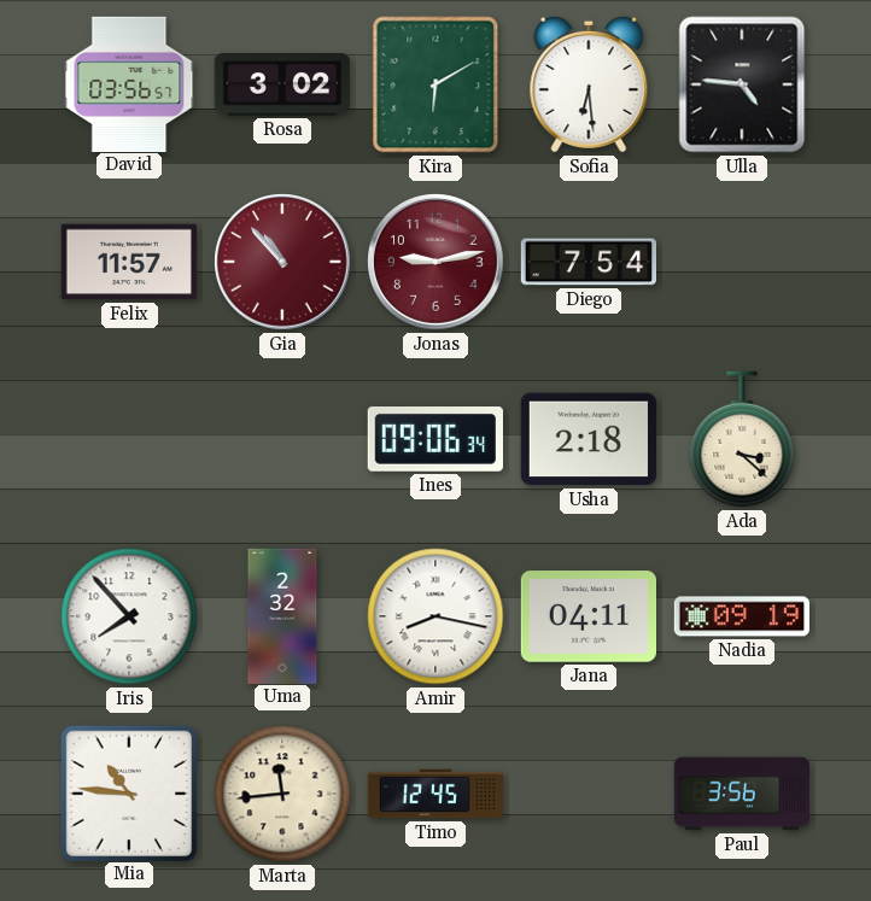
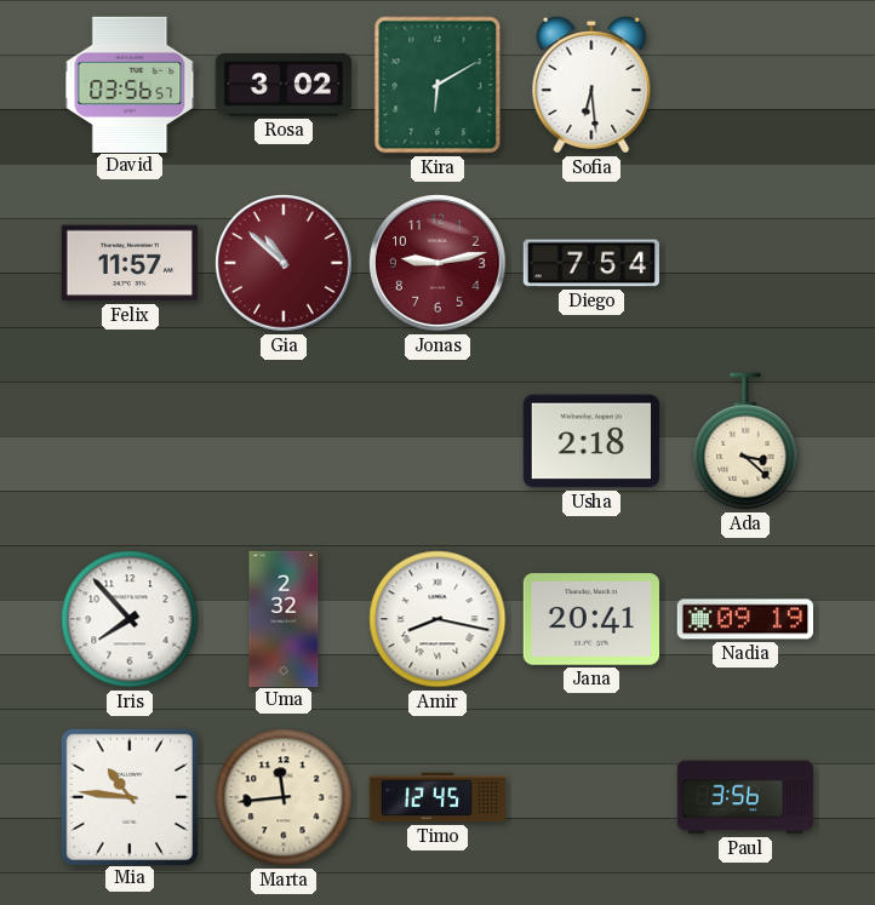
Ulla: 4:46 -> none
Gia: 10:53 -> 10:52
Ines: 09:06 -> none
Jana: 04:11 -> 20:41
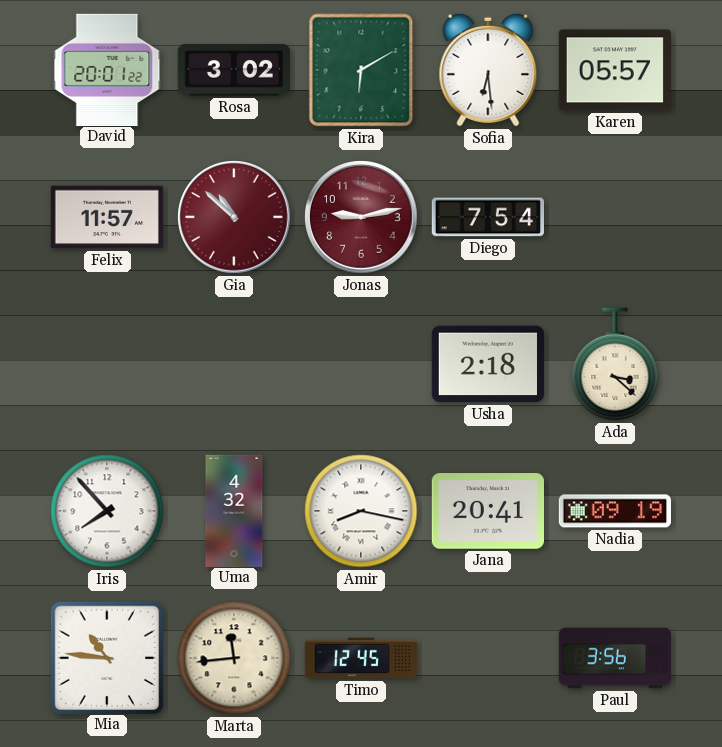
David: 03:56 -> 20:01
Karen: none -> 05:57
Uma: 2:32 -> 4:32
